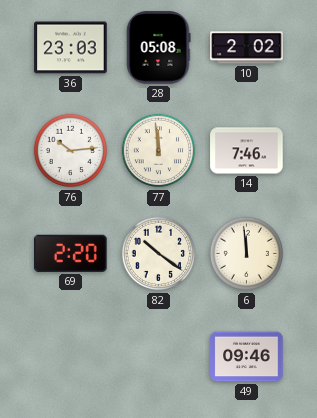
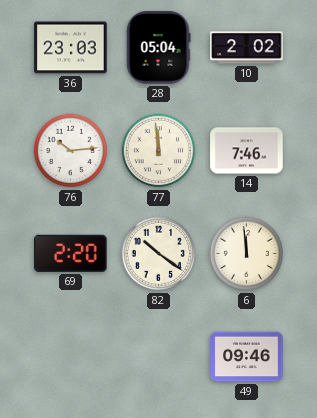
28: 05:08 -> 05:04
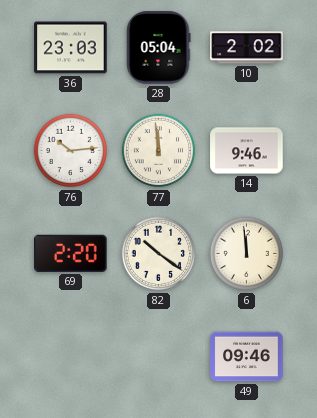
14: 7:46 -> 9:46
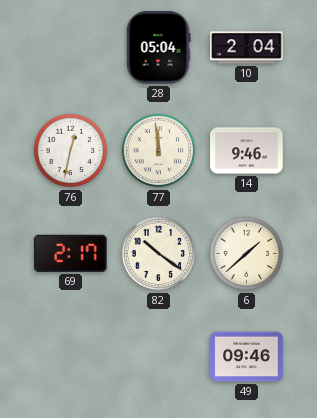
36: 23:03 -> none
10: 2:02 -> 2:04
76: 10:14 -> 12:32
69: 2:20 -> 2:17
6: 11:59 -> 1:38
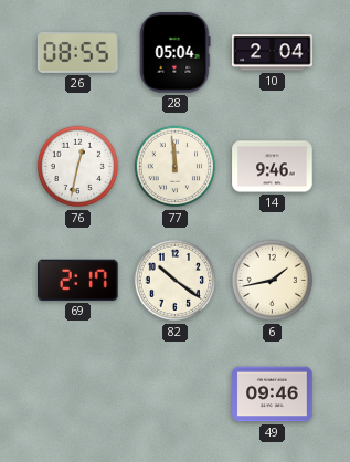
26: none -> 08:55
6: 1:38 -> 1:43
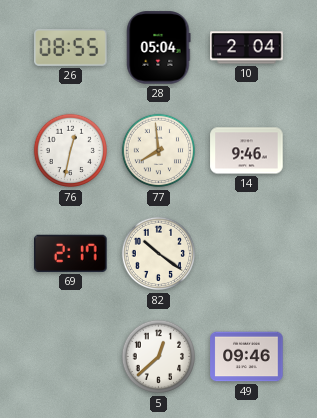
77: 11:59 -> 7:59
6: 1:43 -> none
5: none -> 12:38
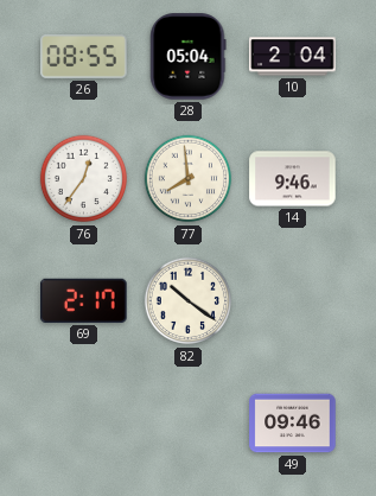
76: 12:32 -> 12:36
5: 12:38 -> none
